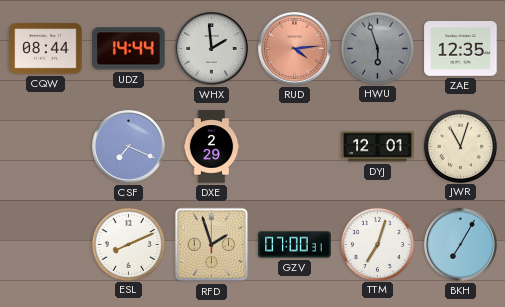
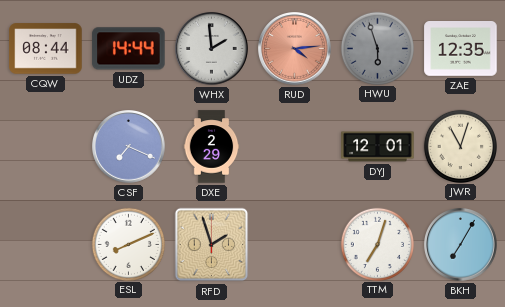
GZV: 07:00 -> none
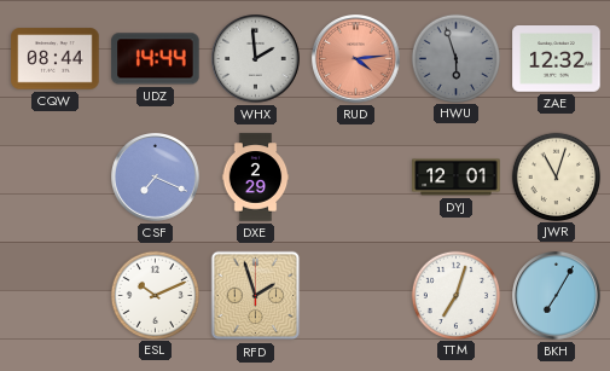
ZAE: 12:35 -> 12:32
ESL: 8:11 -> 10:11
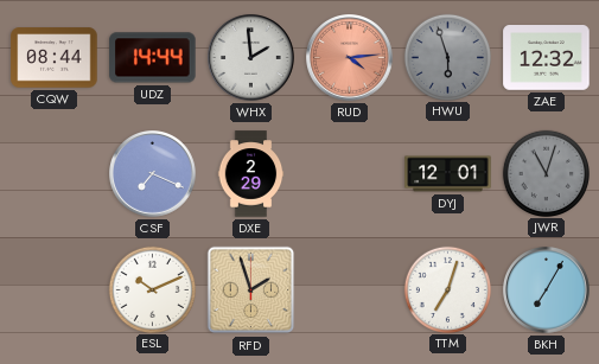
JWR dial: cream -> grey
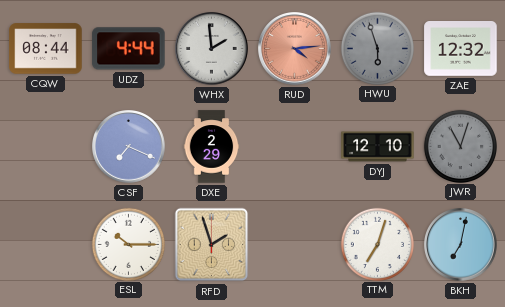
UDZ: 14:44 -> 4:44
DYJ: 12:01 -> 12:10
ESL: 10:11 -> 10:15
BKH: 7:05 -> 7:02
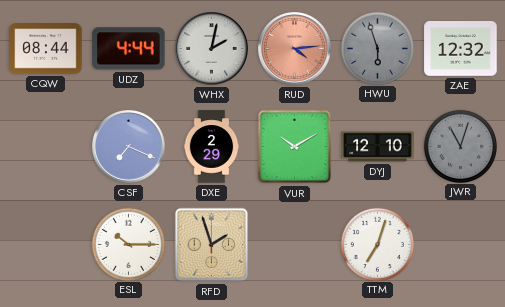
WHX: 1:59 -> 2:02
VUR: none -> 10:10
BKH: 7:02 -> none
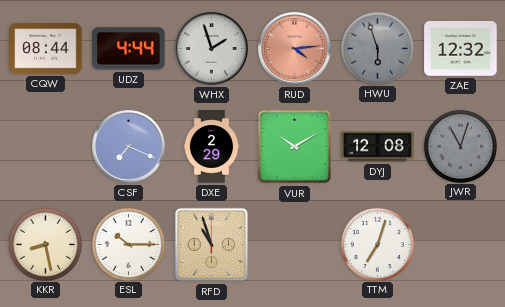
WHX: 2:02 -> 1:57
DYJ: 12:10 -> 12:08
KKR: none -> 8:28
RFD: 1:57 -> 10:57
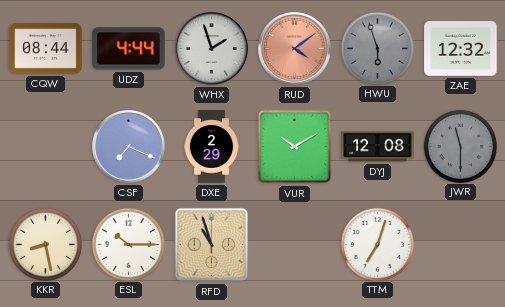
RUD: 4:14 -> 4:09
JWR: 11:03 -> 11:30
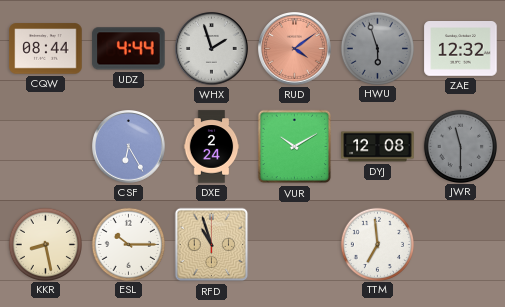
CSF: 7:19 -> 6:25
DXE: 2:29 -> 2:24
TTM: 7:03 -> 6:59
